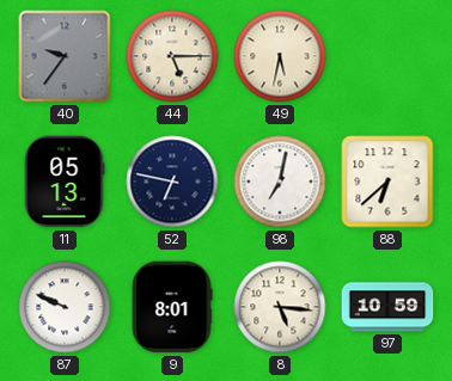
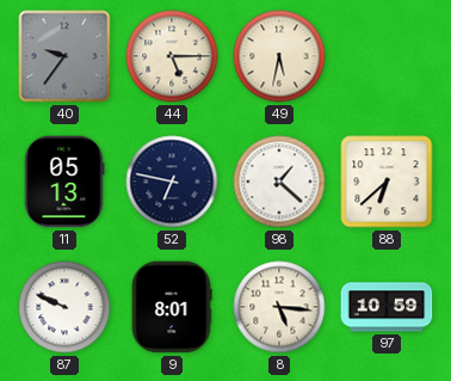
98: 7:02 -> 1:22
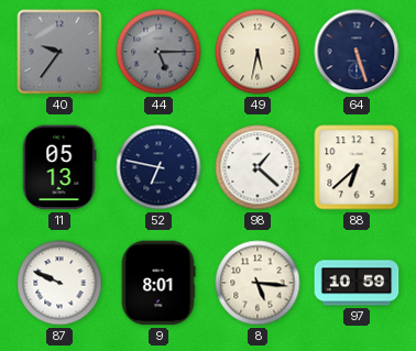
44 dial: cream -> grey
64: none -> 5:27
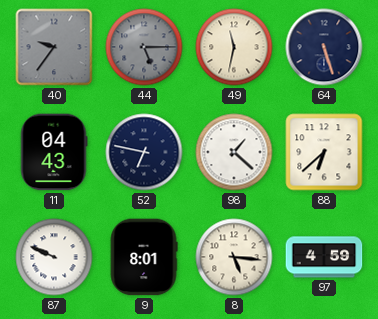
49: 5:32 -> 11:32
11: 05:13 -> 04:43
97: 10:59 -> 4:59
